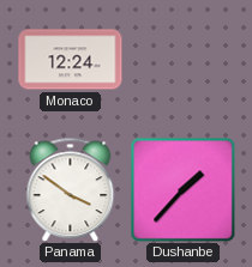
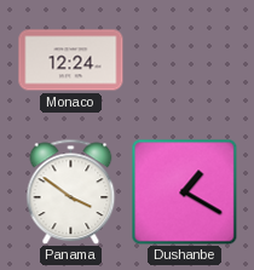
Dushanbe: 1:37 -> 1:20
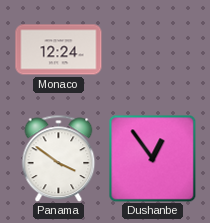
Dushanbe: 1:20 -> 12:54
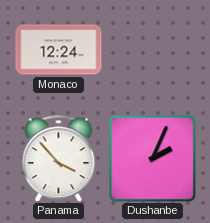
Panama: 3:51 -> 3:53
Dushanbe: 12:54 -> 2:04
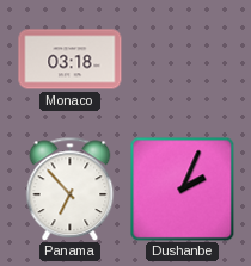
Monaco: 12:24 -> 03:18
Panama: 3:53 -> 6:53
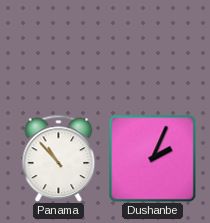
Monaco: 03:18 -> none
Panama: 6:53 -> 10:53
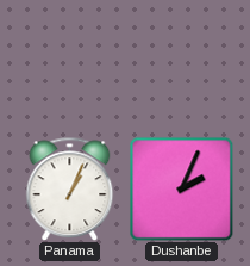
Panama: 10:53 -> 1:04
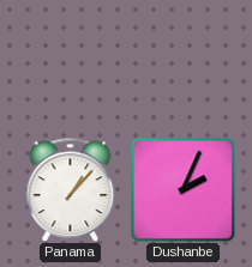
Panama: 1:04 -> 1:07
